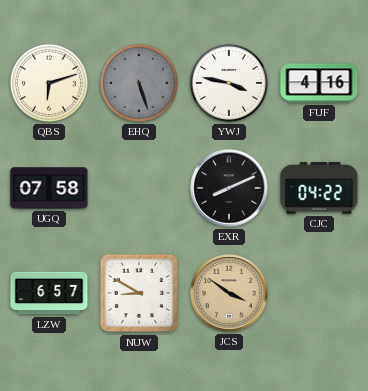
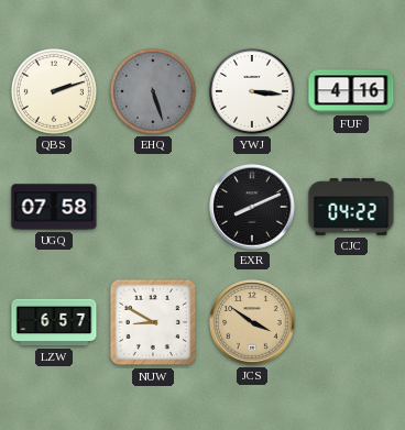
QBS: 6:12 -> 2:12
YWJ: 3:47 -> 3:16
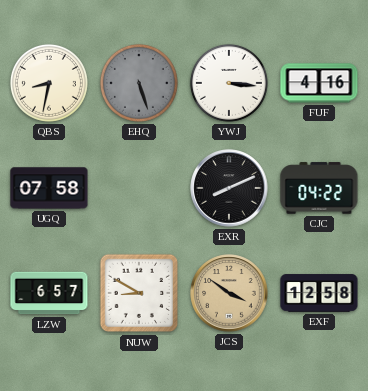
QBS: 2:12 -> 8:32
EXF: none -> 12:58
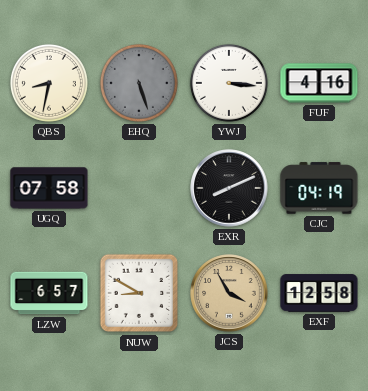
CJC: 04:22 -> 04:19
JCS: 3:51 -> 3:55
